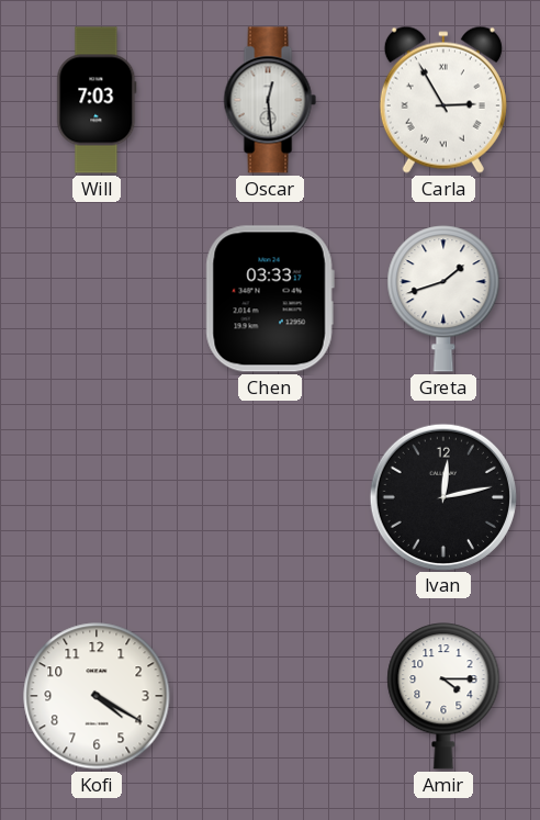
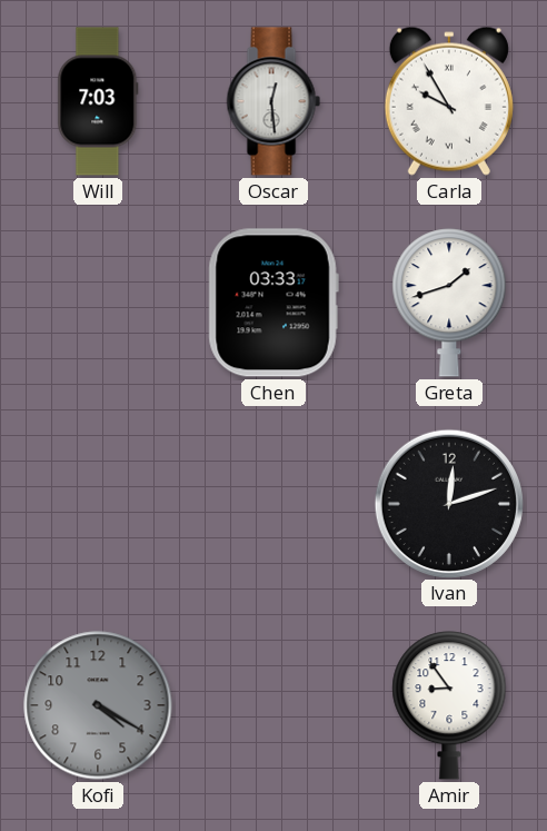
Carla: 2:55 -> 9:55
Ivan: 12:13 -> 12:12
Kofi dial: white -> grey
Amir: 4:15 -> 8:54
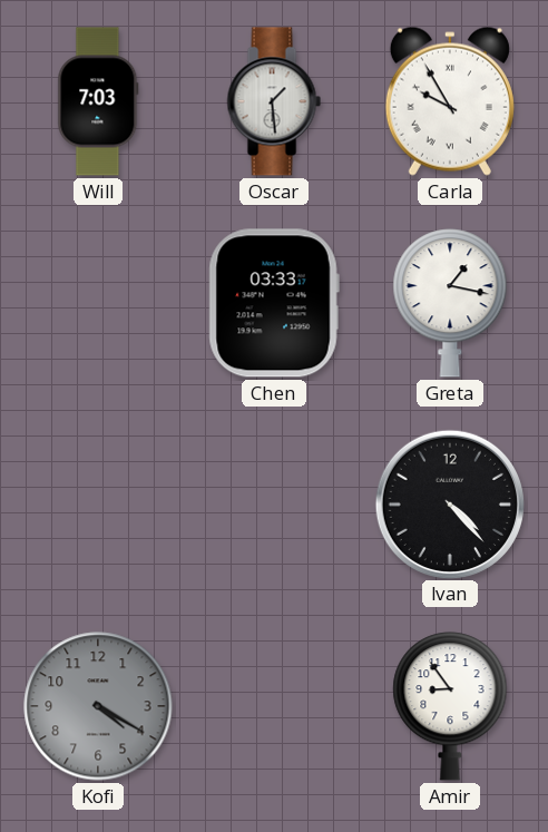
Oscar: 12:29 -> 1:29
Greta: 1:42 -> 1:17
Ivan: 12:12 -> 4:23
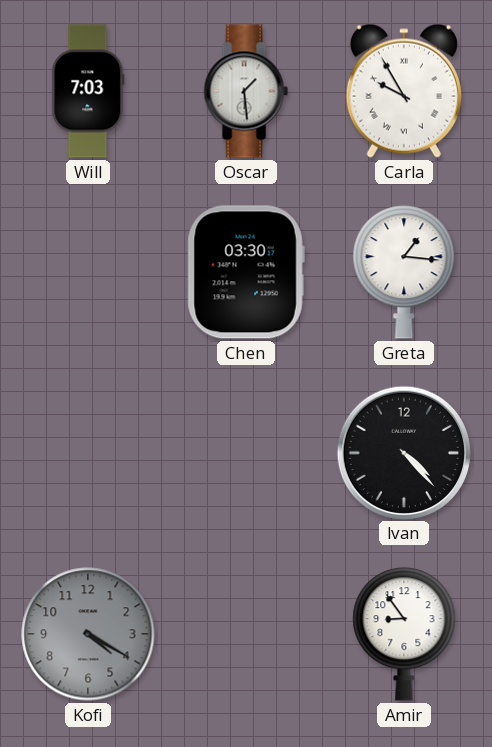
Chen: 03:33 -> 03:30
Greta: 1:17 -> 1:16
